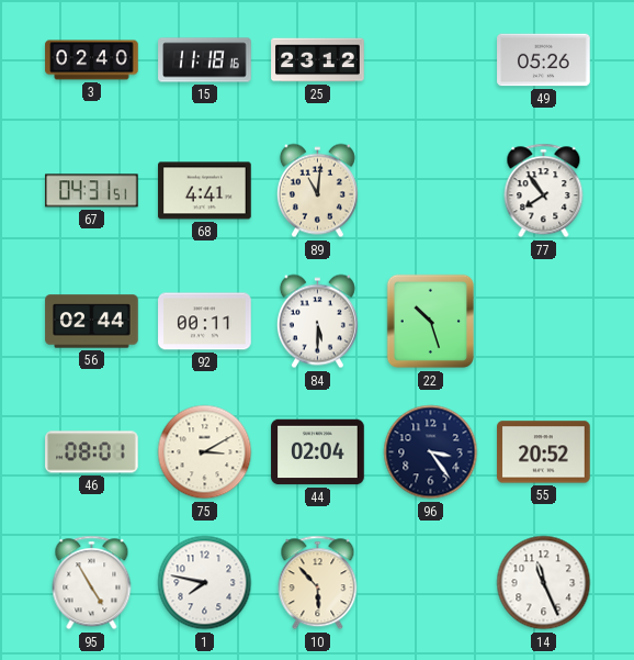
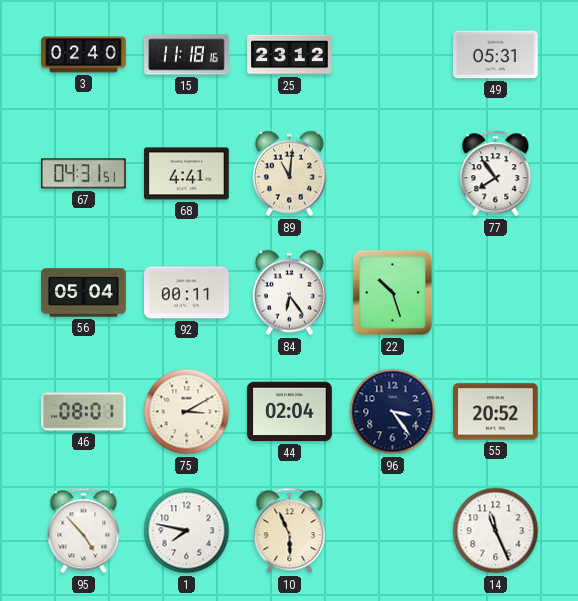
49: 05:26 -> 05:31
56: 02:44 -> 05:04
84: 5:30 -> 6:24
95: 4:55 -> 4:53
10: 5:53 -> 5:56
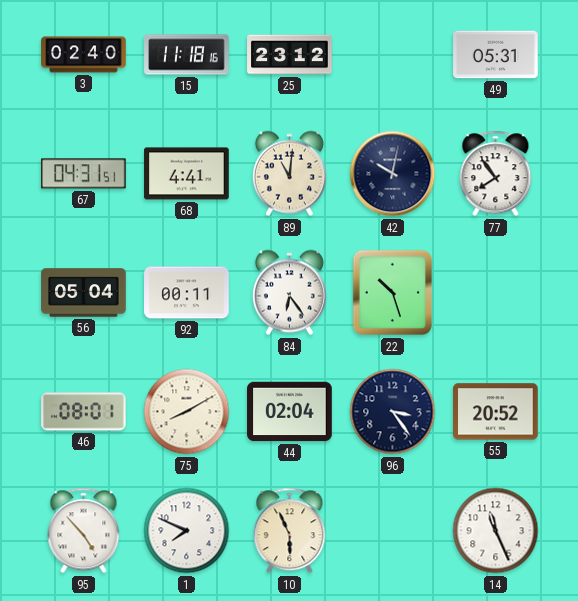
42: none -> 10:02
75: 3:10 -> 8:10
1: 7:47 -> 7:49
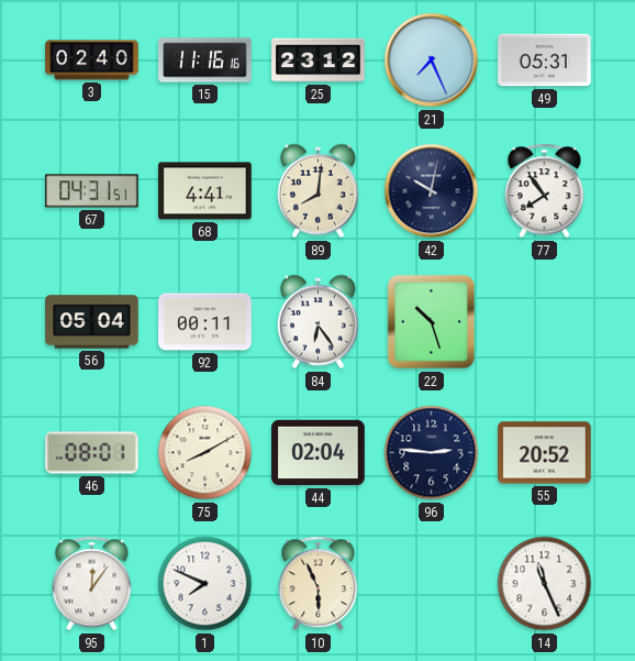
15: 11:18 -> 11:16
21: none -> 7:26
89: 11:01 -> 8:01
96: 3:24 -> 2:46
95: 4:53 -> 12:06
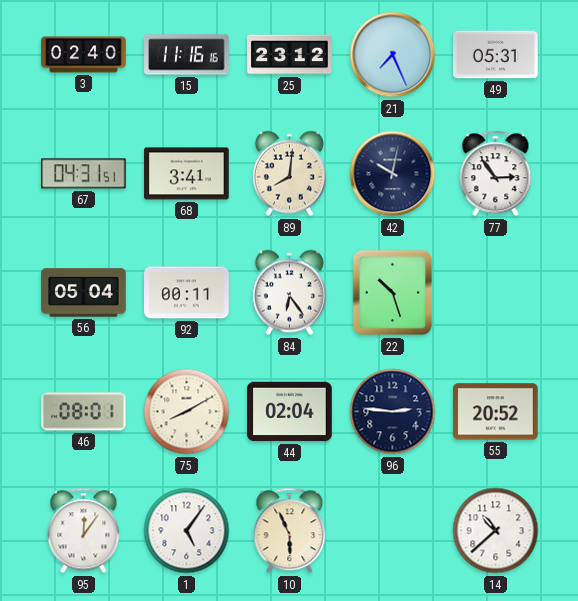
68: 4:41 -> 3:41
77: 7:54 -> 2:54
1: 7:49 -> 5:06
14: 11:26 -> 10:38
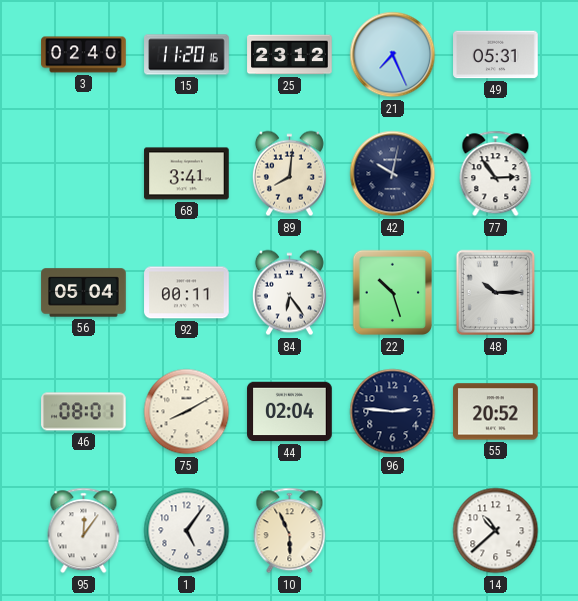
15: 11:16 -> 11:20
67: 04:31 -> none
48: none -> 10:15
